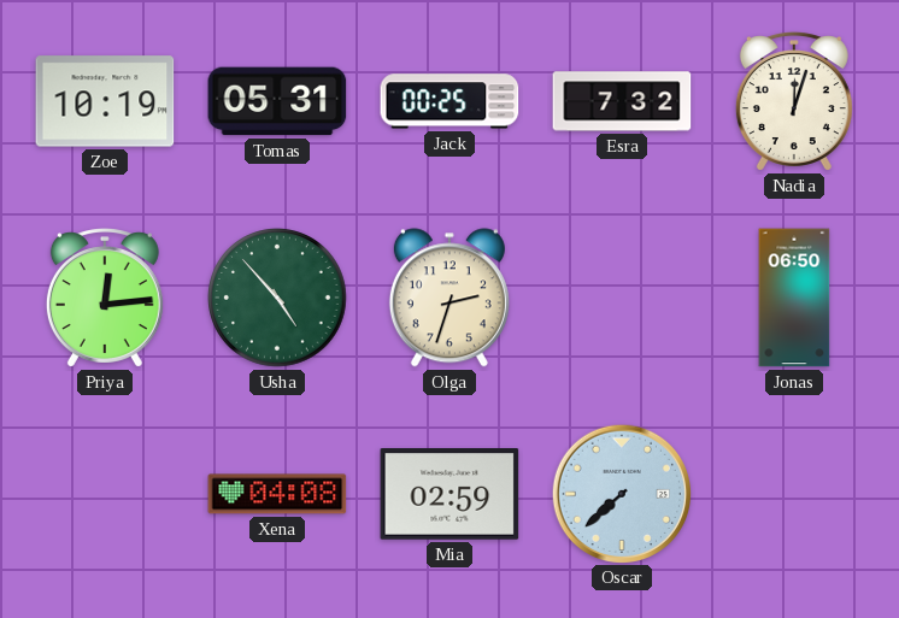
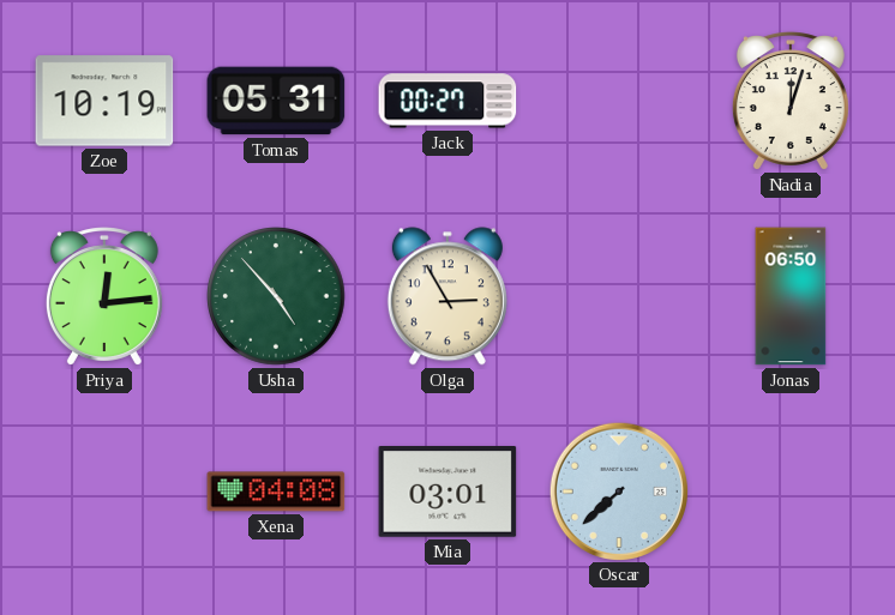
Jack: 00:25 -> 00:27
Esra: 7:32 -> none
Olga: 2:33 -> 2:55
Mia: 02:59 -> 03:01
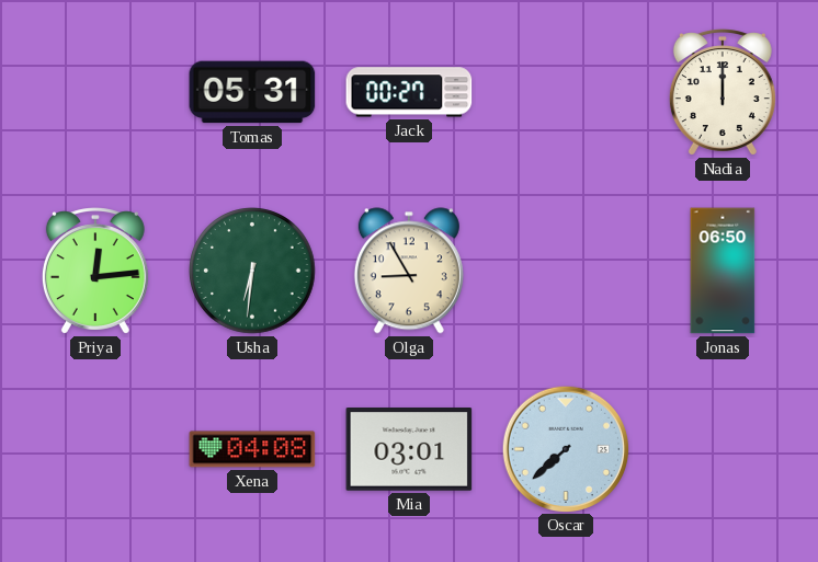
Zoe: 10:19 -> none
Nadia: 12:03 -> 12:00
Usha: 4:53 -> 6:31
Olga: 2:55 -> 8:55
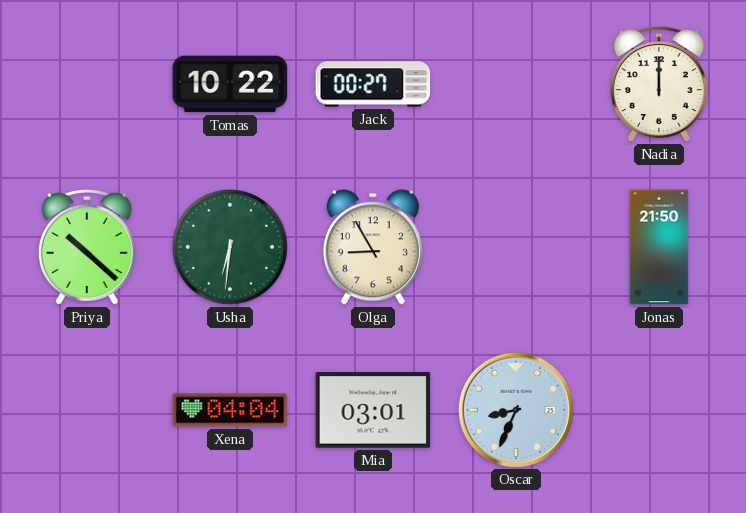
Tomas: 05:31 -> 10:22
Priya: 12:14 -> 10:22
Jonas: 06:50 -> 21:50
Xena: 04:08 -> 04:04
Oscar: 7:38 -> 8:34
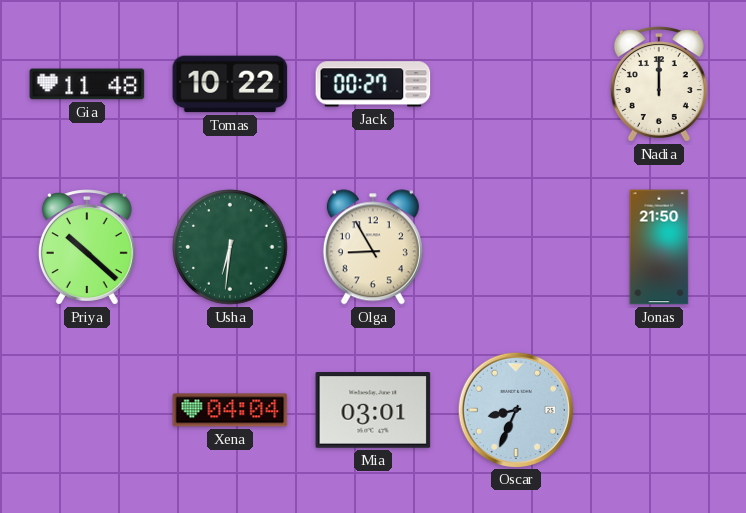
Gia: none -> 11:48
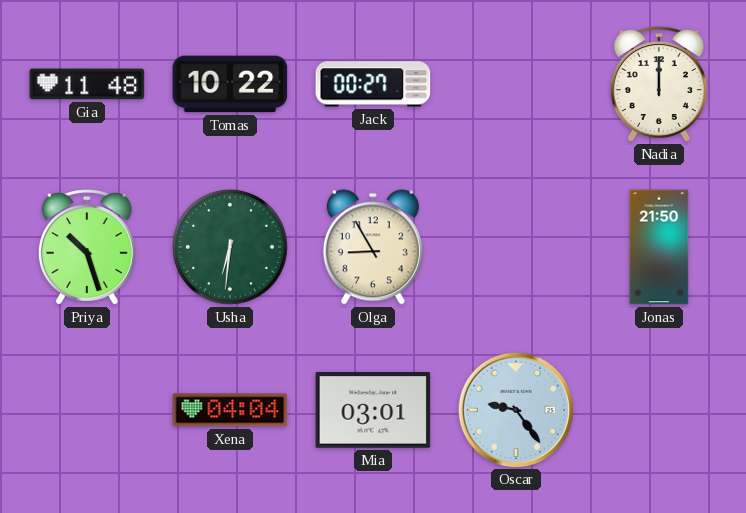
Priya: 10:22 -> 10:27
Oscar: 8:34 -> 9:24
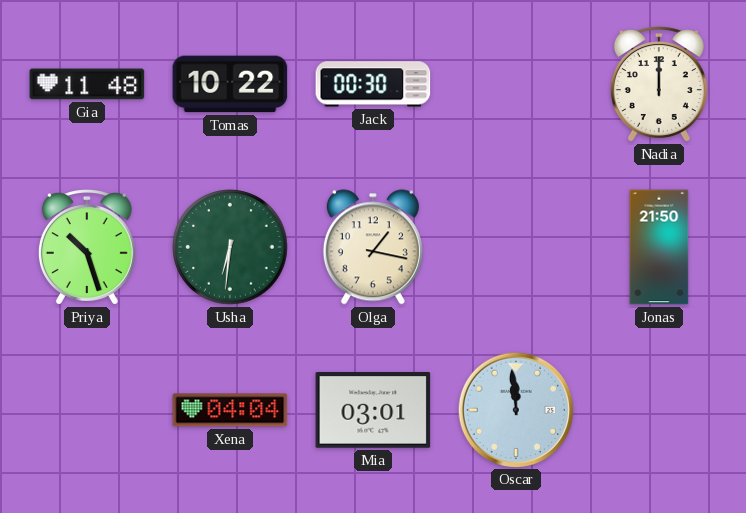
Jack: 00:27 -> 00:30
Olga: 8:55 -> 1:17
Oscar: 9:24 -> 11:59
